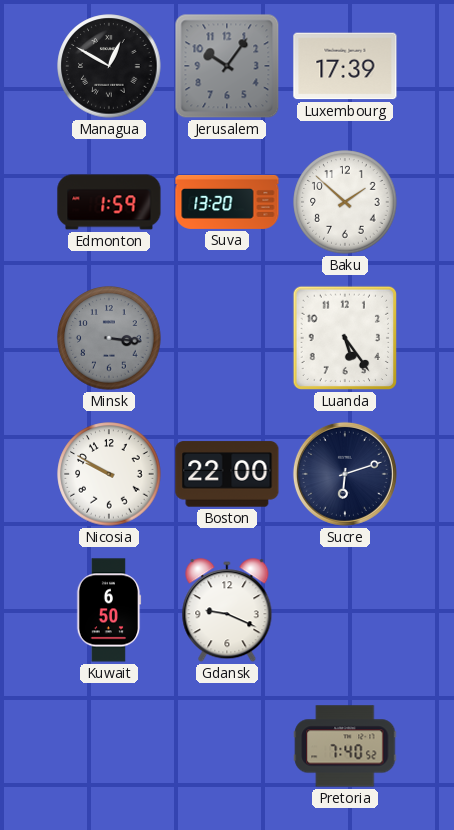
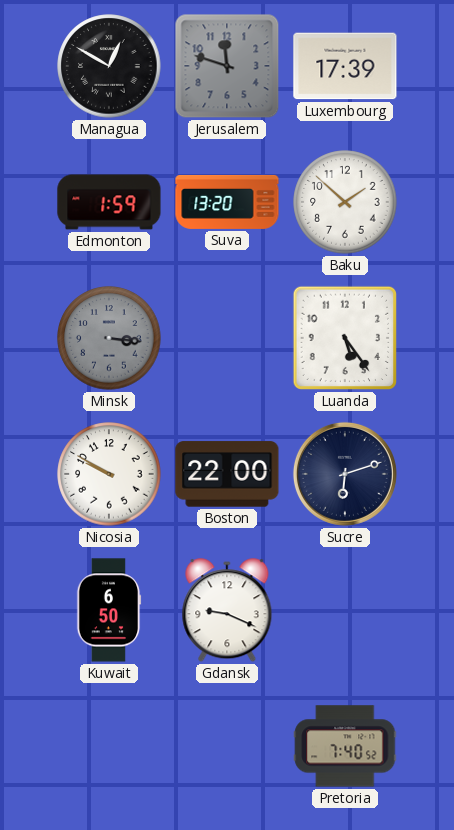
Jerusalem: 10:06 -> 11:48
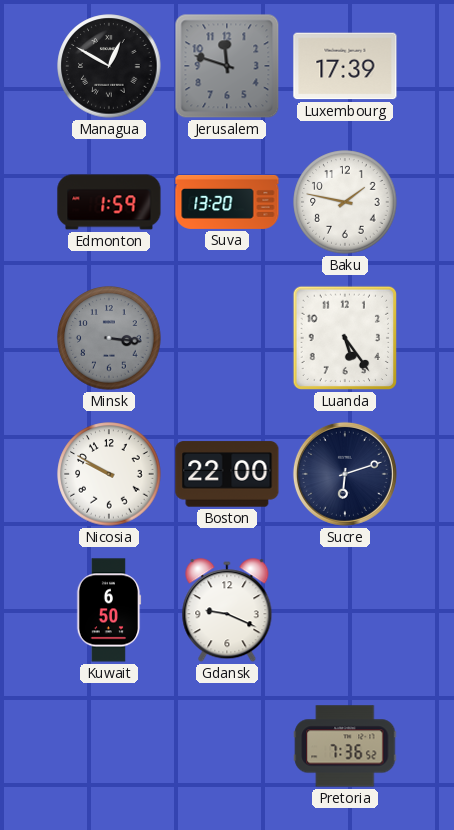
Baku: 1:52 -> 1:47
Pretoria: 7:40 -> 7:36
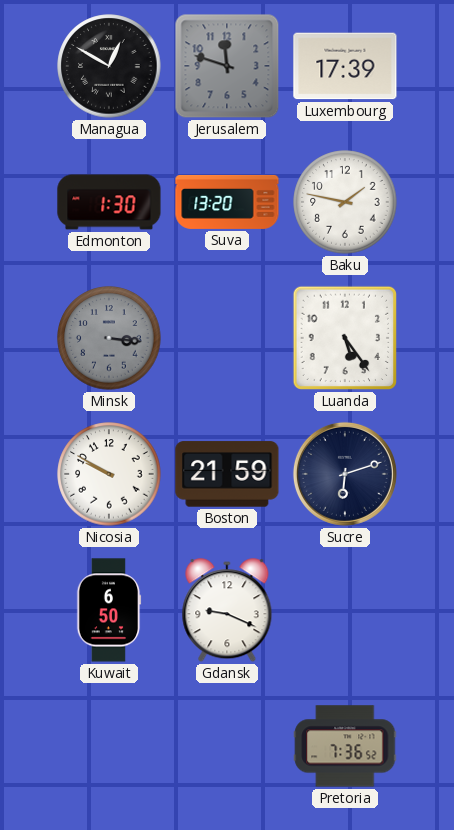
Edmonton: 1:59 -> 1:30
Boston: 22:00 -> 21:59
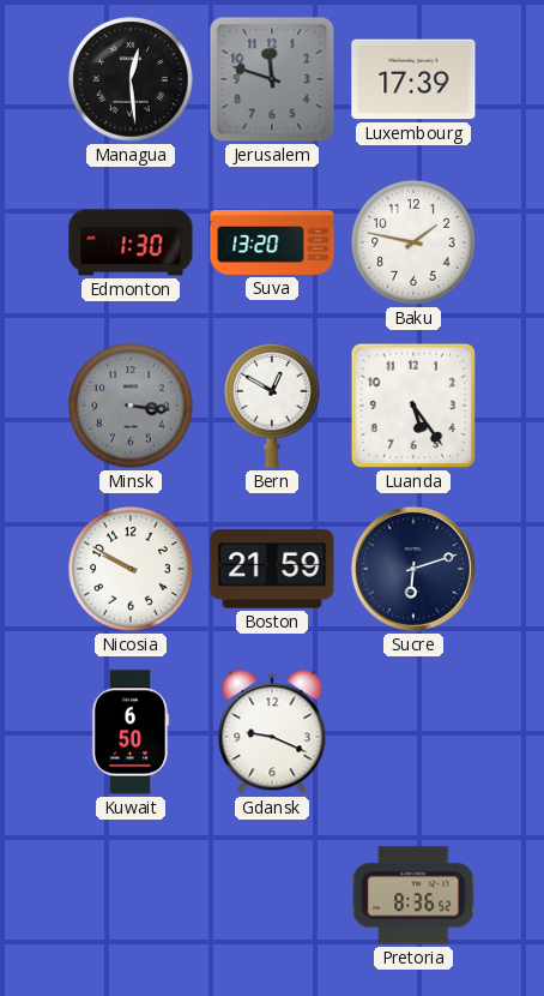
Managua: 12:50 -> 12:29
Bern: none -> 12:50
Pretoria: 7:36 -> 8:36
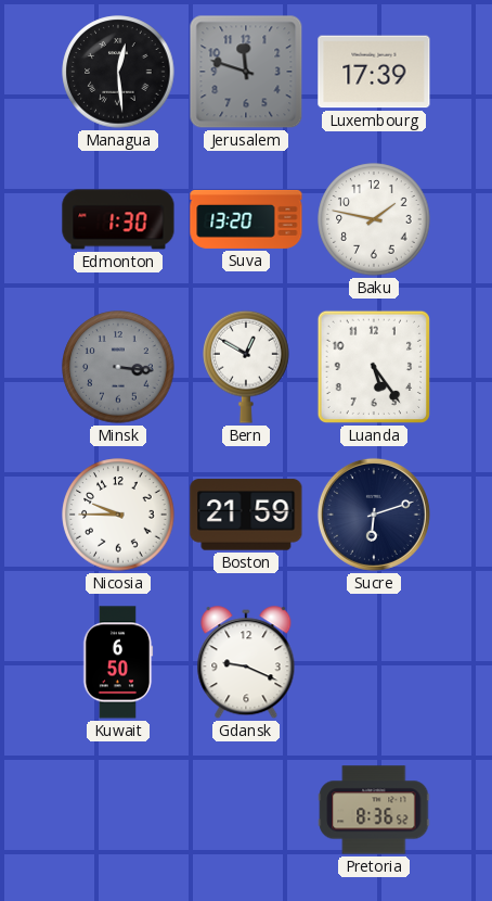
Nicosia: 9:50 -> 9:45
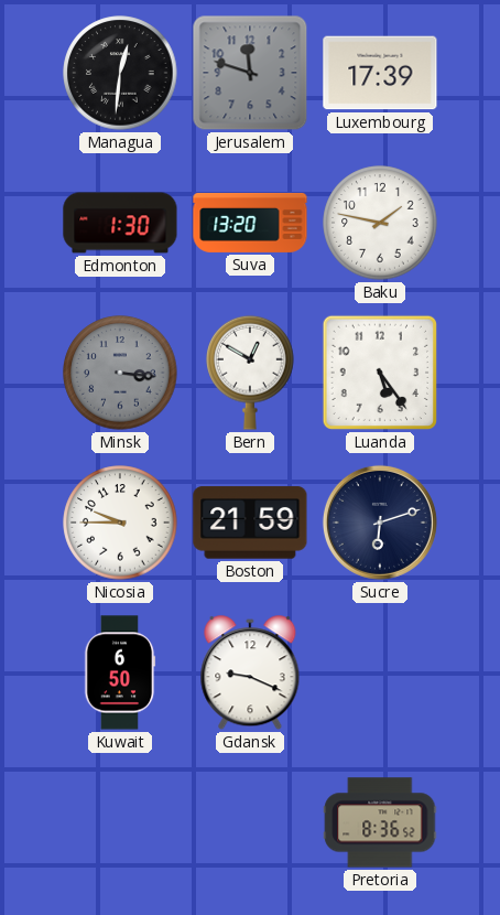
Managua: 12:29 -> 12:31
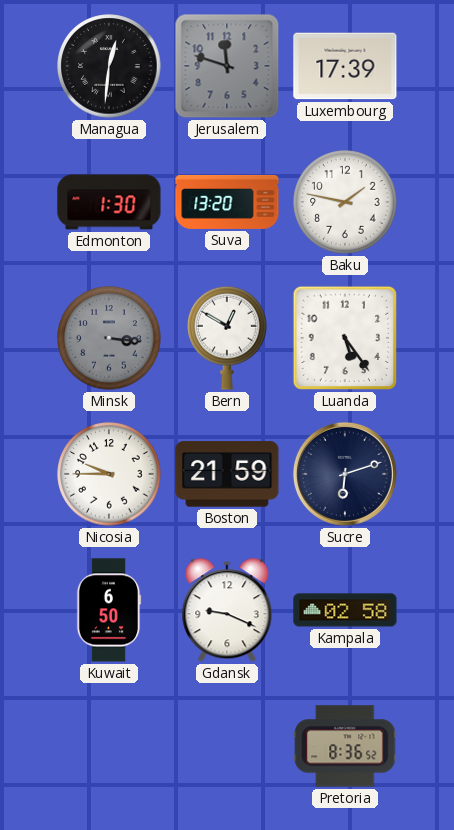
Kampala: none -> 02:58
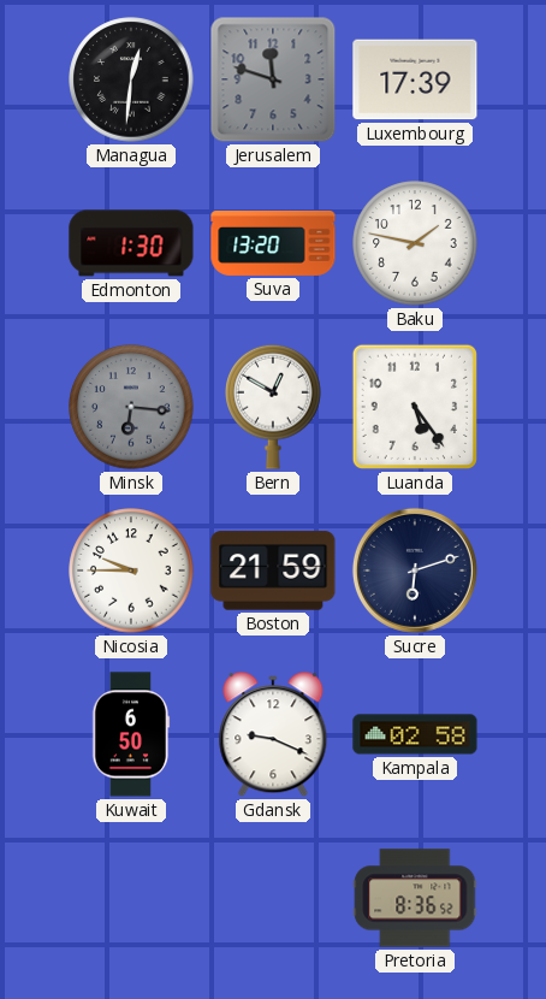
Minsk: 3:16 -> 6:16
